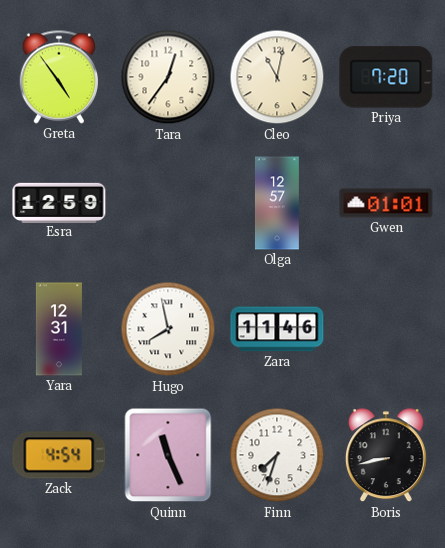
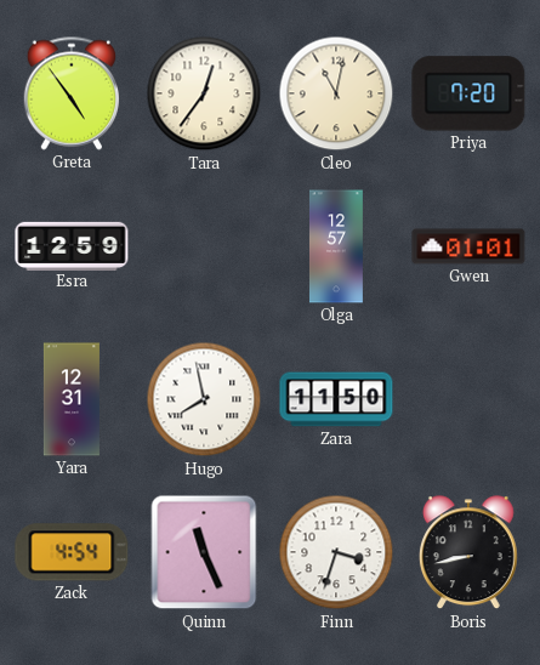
Zara: 11:46 -> 11:50
Finn: 7:33 -> 3:33
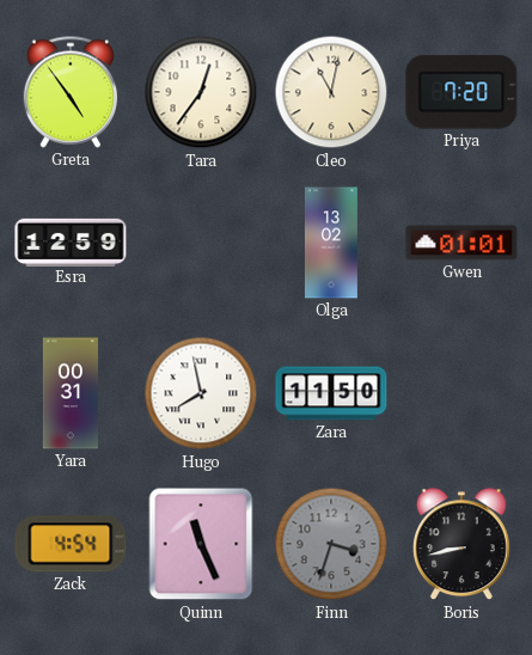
Olga: 12:57 -> 13:02
Yara: 12:31 -> 00:31
Finn dial: white -> grey
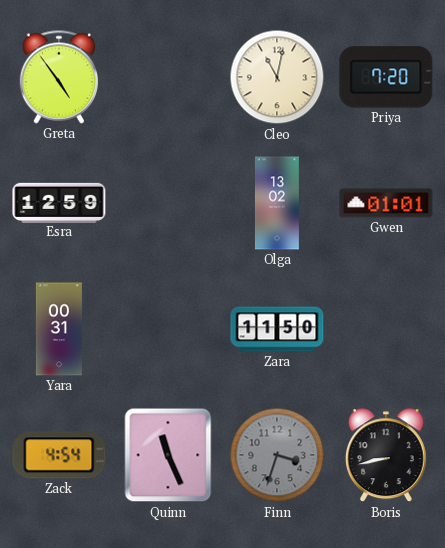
Tara: 12:36 -> none
Hugo: 7:58 -> none
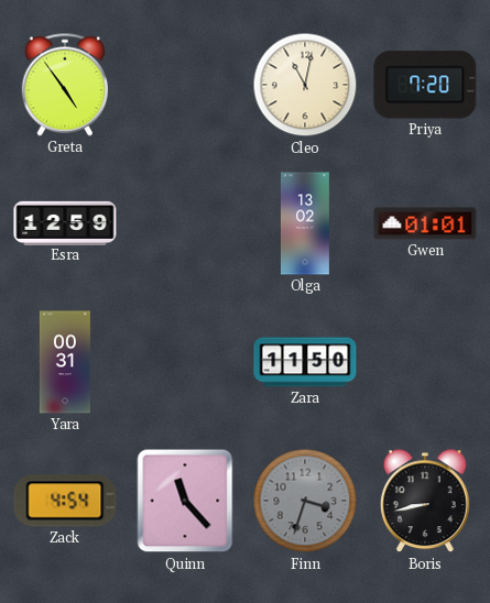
Quinn: 11:26 -> 11:23
